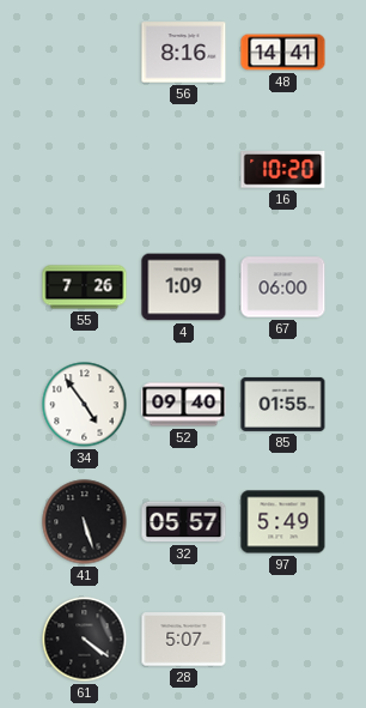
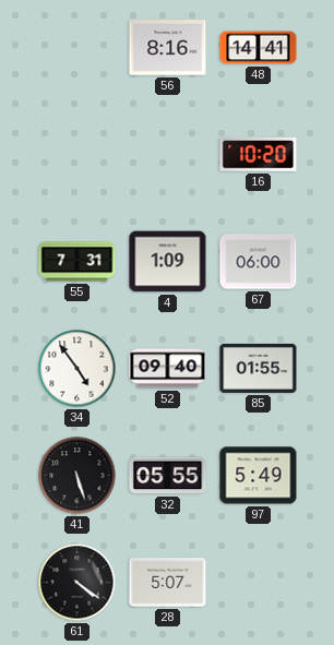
55: 7:26 -> 7:31
32: 05:57 -> 05:55
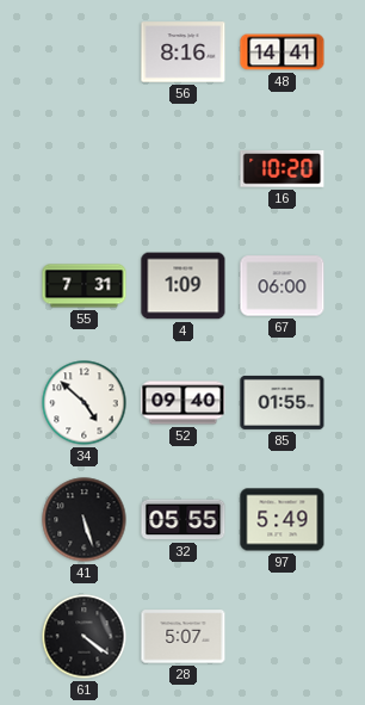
34: 4:54 -> 4:52
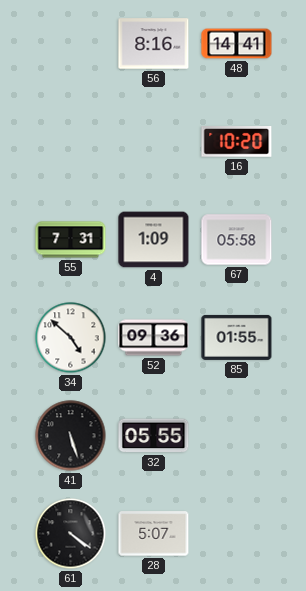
67: 06:00 -> 05:58
52: 09:40 -> 09:36
97: 5:49 -> none
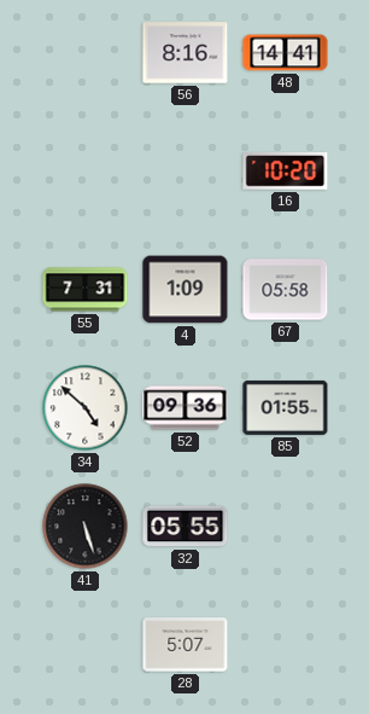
61: 4:21 -> none
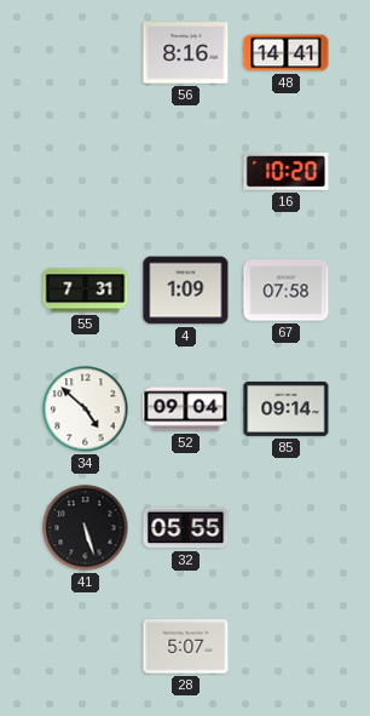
67: 05:58 -> 07:58
52: 09:36 -> 09:04
85: 01:55 -> 09:14
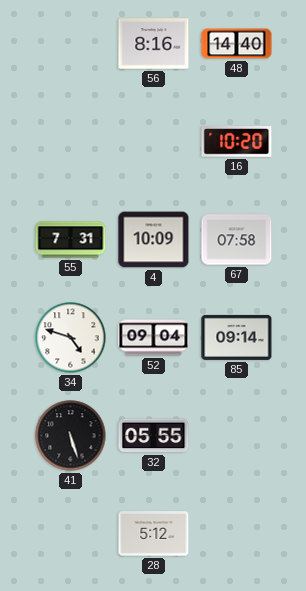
48: 14:41 -> 14:40
4: 1:09 -> 10:09
34: 4:52 -> 4:48
28: 5:07 -> 5:12
